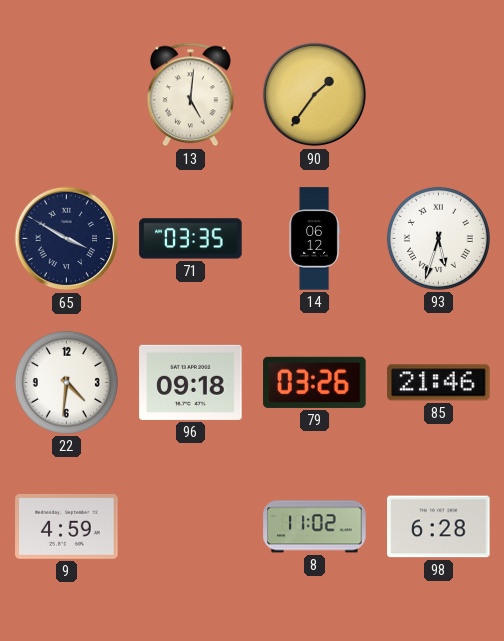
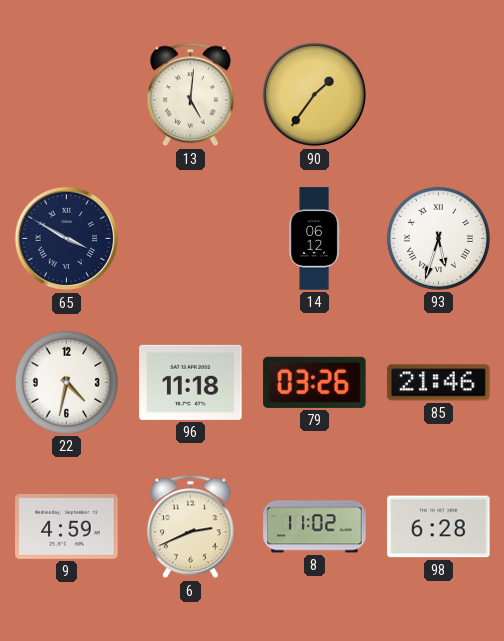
71: 03:35 -> none
22: 4:31 -> 4:32
96: 09:18 -> 11:18
6: none -> 2:41
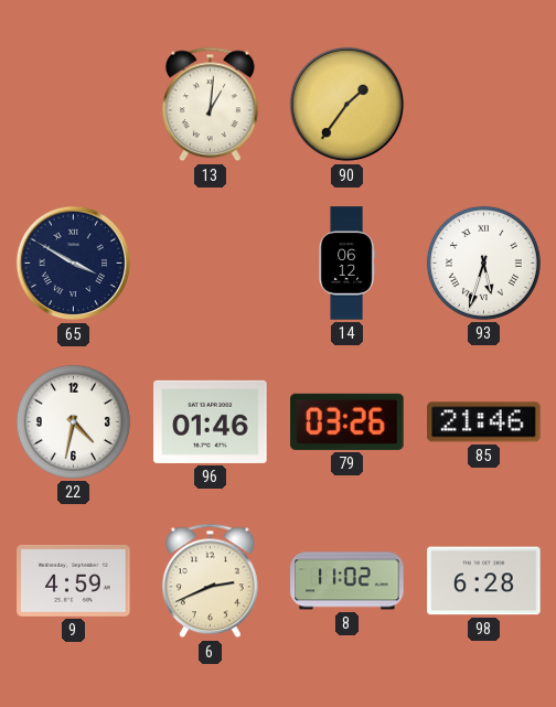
13: 5:01 -> 1:01
96: 11:18 -> 01:46
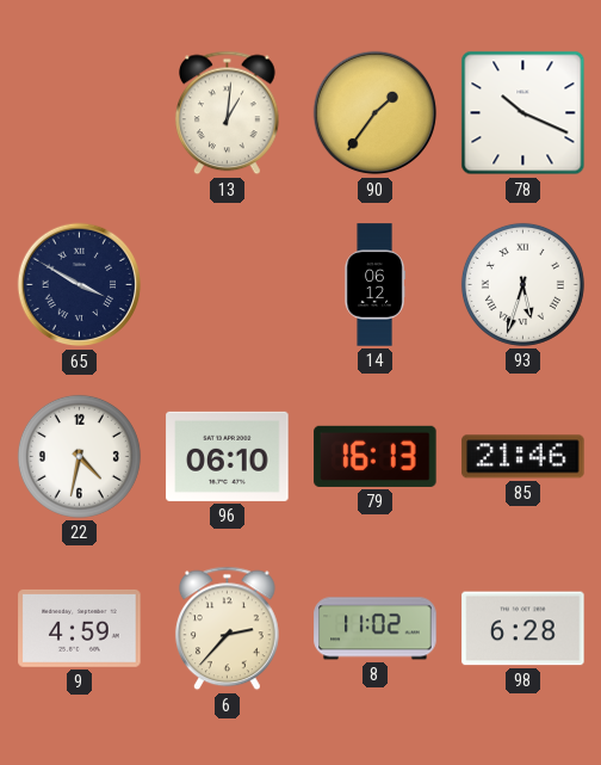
78: none -> 10:19
96: 01:46 -> 06:10
79: 03:26 -> 16:13
6: 2:41 -> 2:37
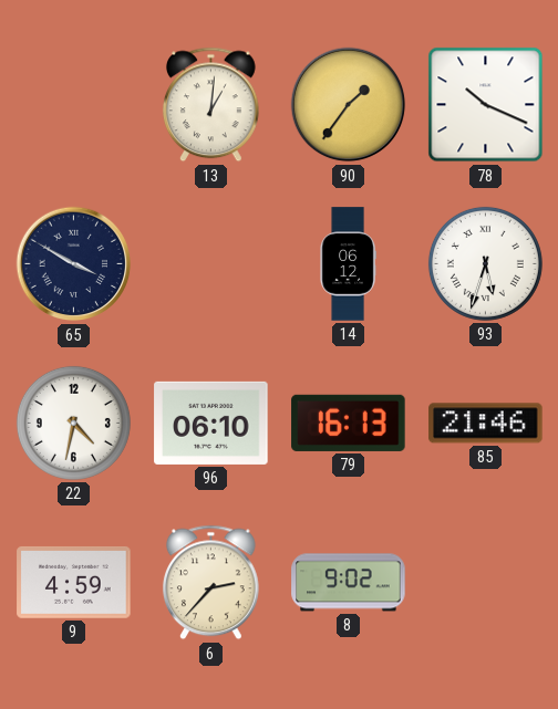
8: 11:02 -> 9:02
98: 6:28 -> none
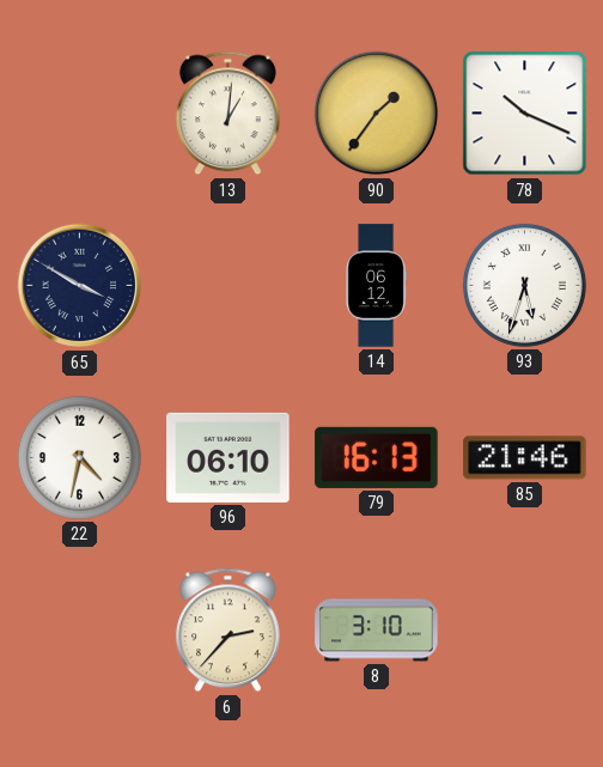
9: 4:59 -> none
8: 9:02 -> 3:10
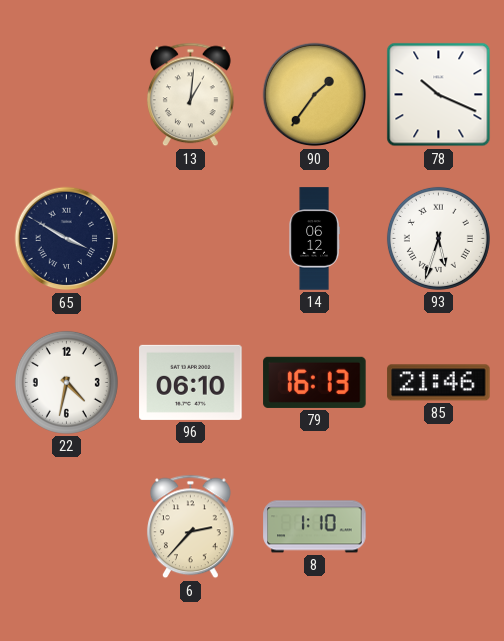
8: 3:10 -> 1:10
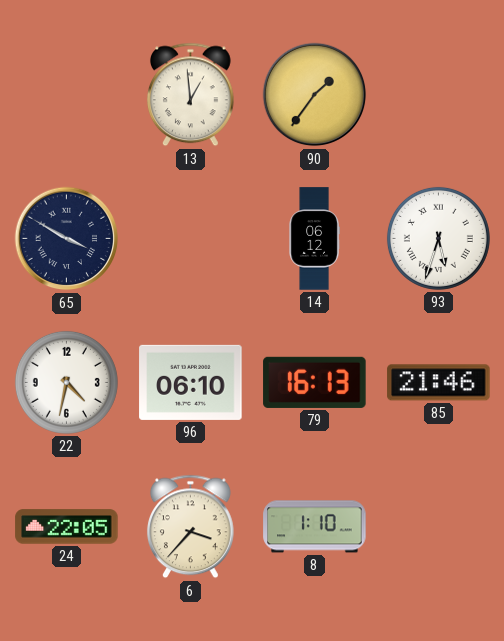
13: 1:01 -> 12:59
78: 10:19 -> none
24: none -> 22:05
6: 2:37 -> 3:37
